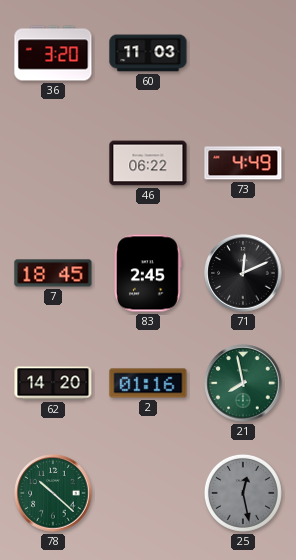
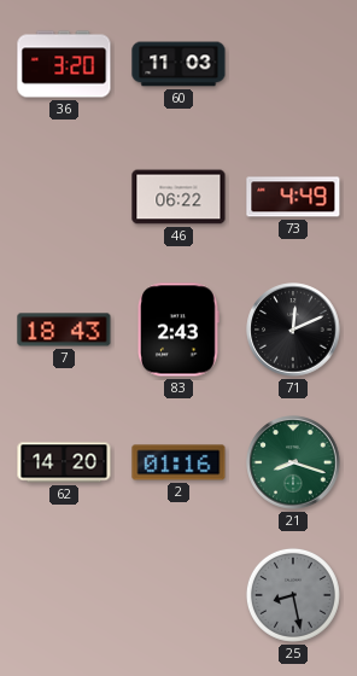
7: 18:45 -> 18:43
83: 2:45 -> 2:43
21: 7:58 -> 8:18
78: 10:22 -> none
25: 12:28 -> 8:28
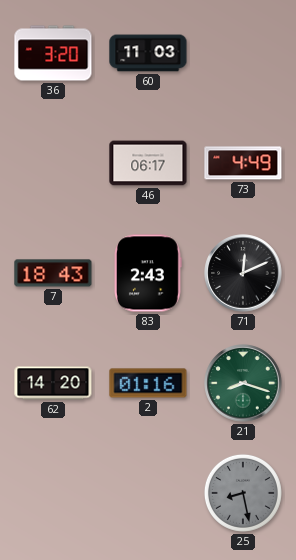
46: 06:22 -> 06:17
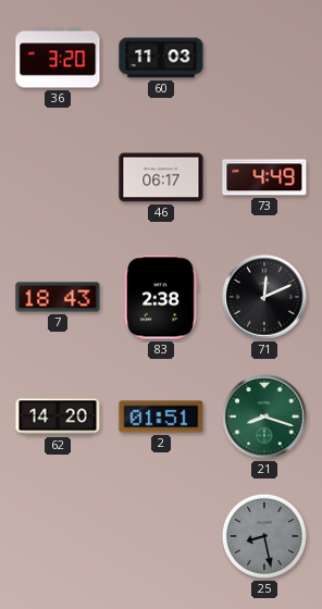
83: 2:43 -> 2:38
2: 01:16 -> 01:51
